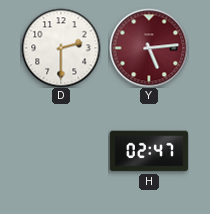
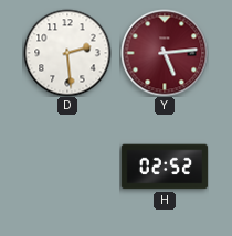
D: 2:30 -> 2:29
H: 02:47 -> 02:52
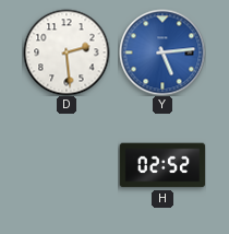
Y dial: burgundy -> blue
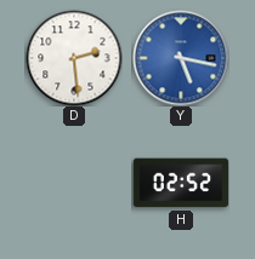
Y: 5:14 -> 5:17
